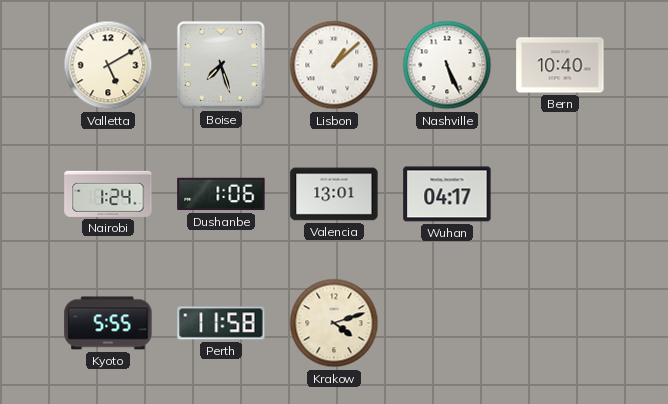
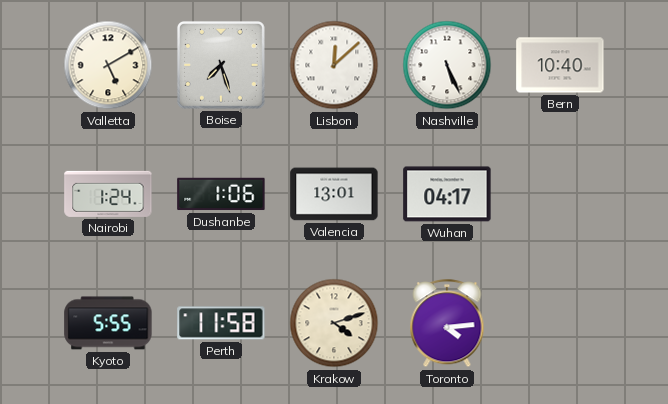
Lisbon: 1:08 -> 12:08
Toronto: none -> 4:14
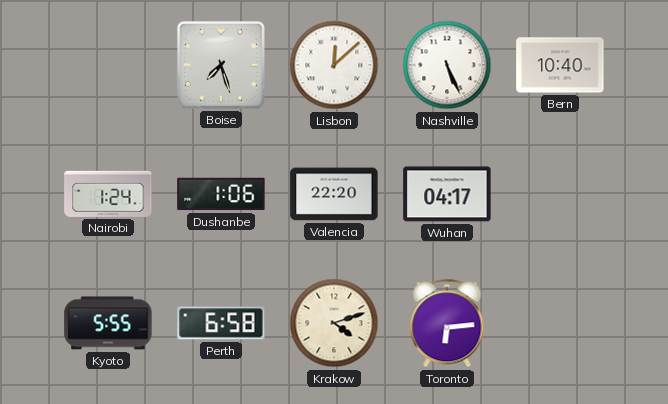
Valletta: 5:10 -> none
Valencia: 13:01 -> 22:20
Perth: 11:58 -> 6:58
Toronto: 4:14 -> 6:14
